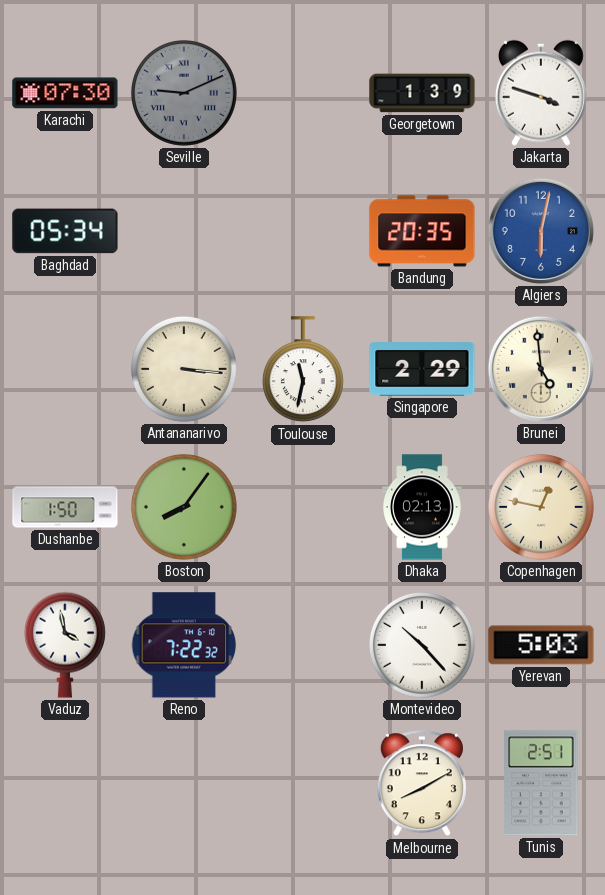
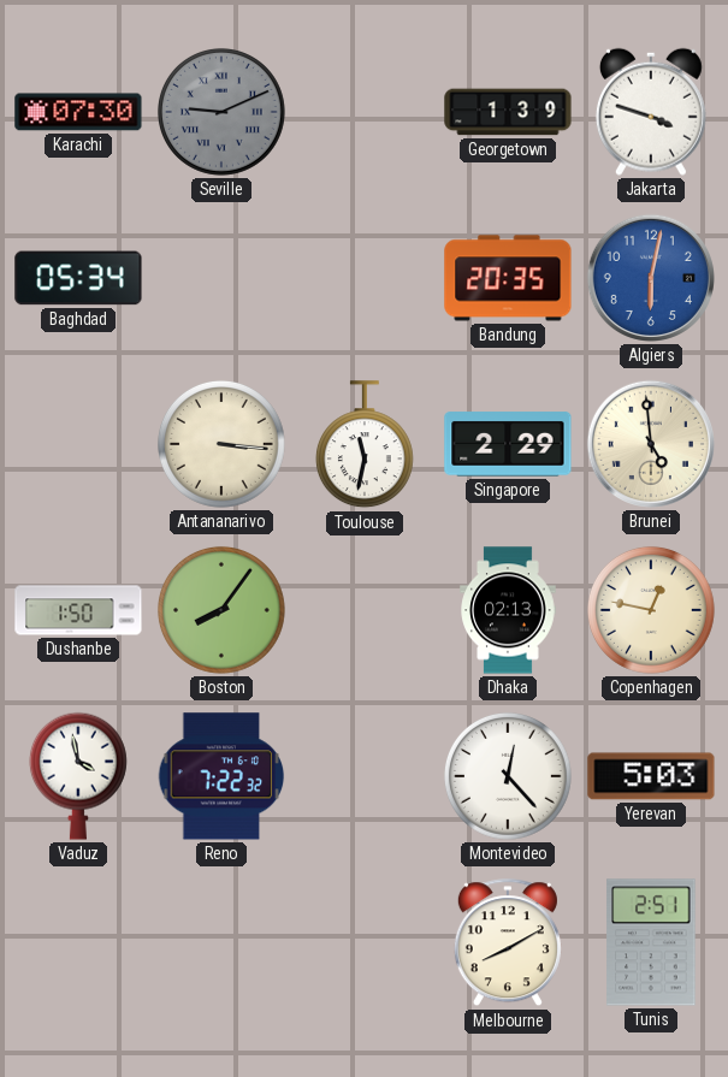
Montevideo: 10:23 -> 12:23
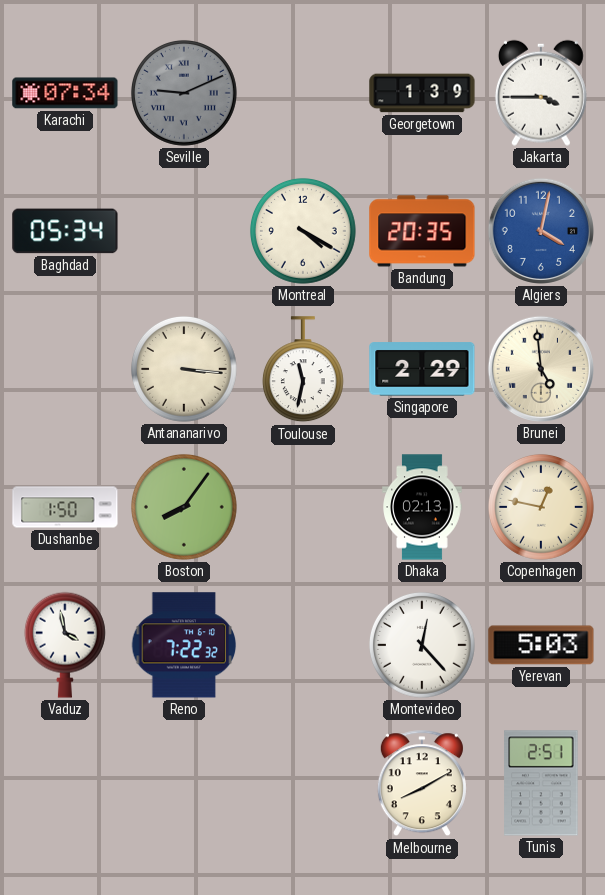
Karachi: 07:30 -> 07:34
Jakarta: 3:48 -> 3:45
Montreal: none -> 4:20
Algiers: 6:02 -> 4:02
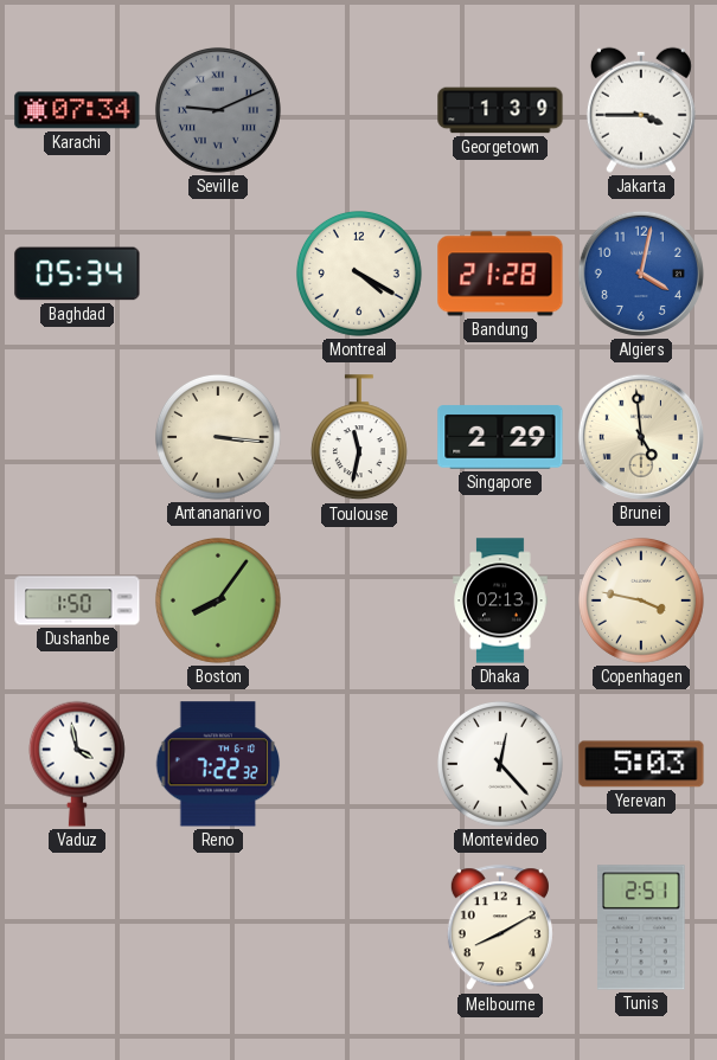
Bandung: 20:35 -> 21:28
Copenhagen: 12:47 -> 3:47
